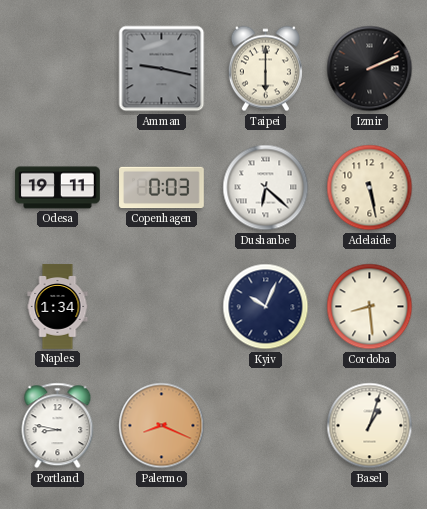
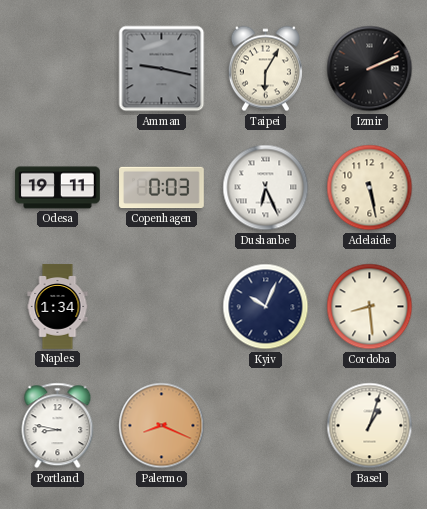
Taipei: 6:00 -> 6:05
Dushanbe: 6:22 -> 6:26
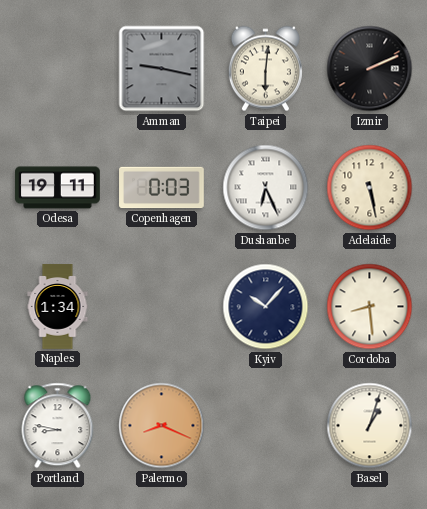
Taipei: 6:05 -> 6:01
Kyiv: 10:04 -> 10:07
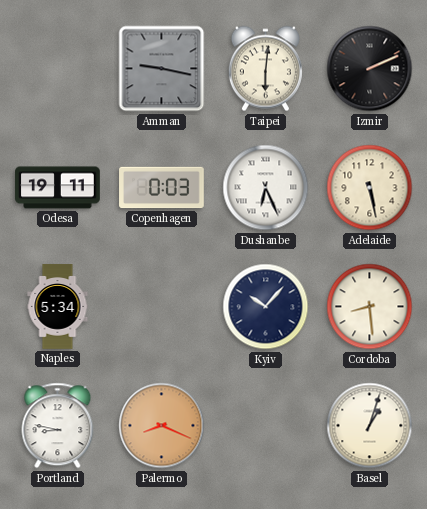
Naples: 1:34 -> 5:34
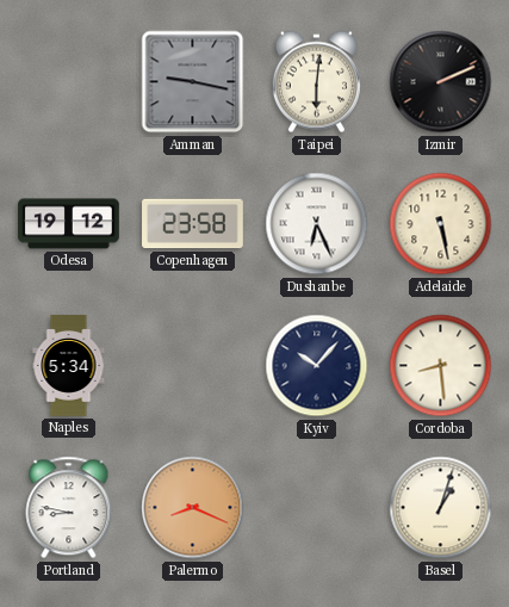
Odesa: 19:11 -> 19:12
Copenhagen: 0:03 -> 23:58
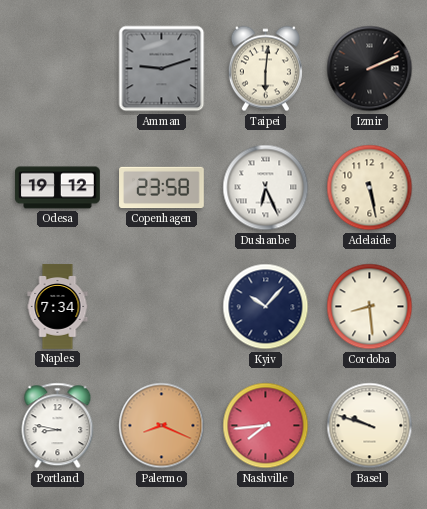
Amman: 9:17 -> 9:12
Naples: 5:34 -> 7:34
Nashville: none -> 7:44
Basel: 1:03 -> 9:48
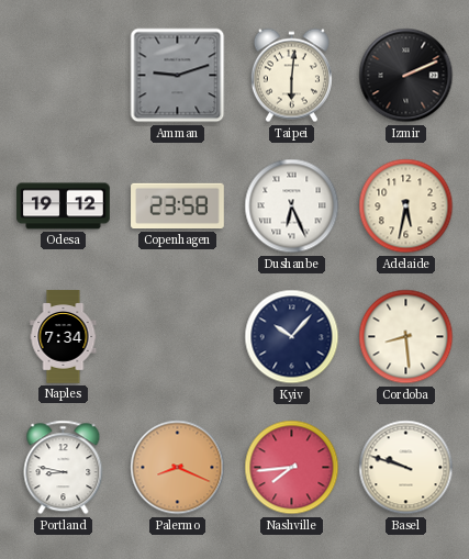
Adelaide: 5:28 -> 5:32
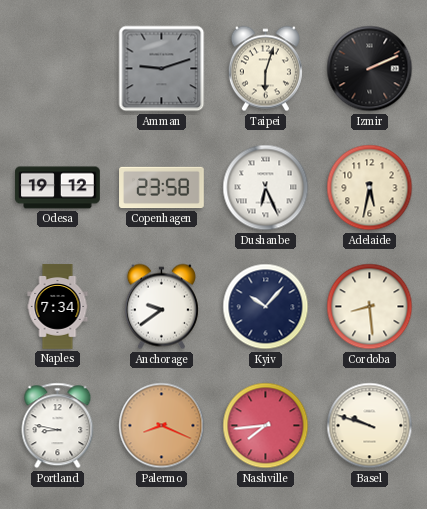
Taipei: 6:01 -> 6:03
Anchorage: none -> 9:39
